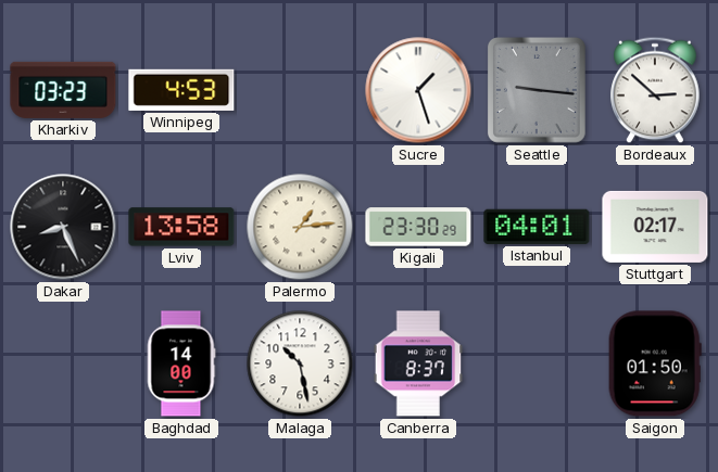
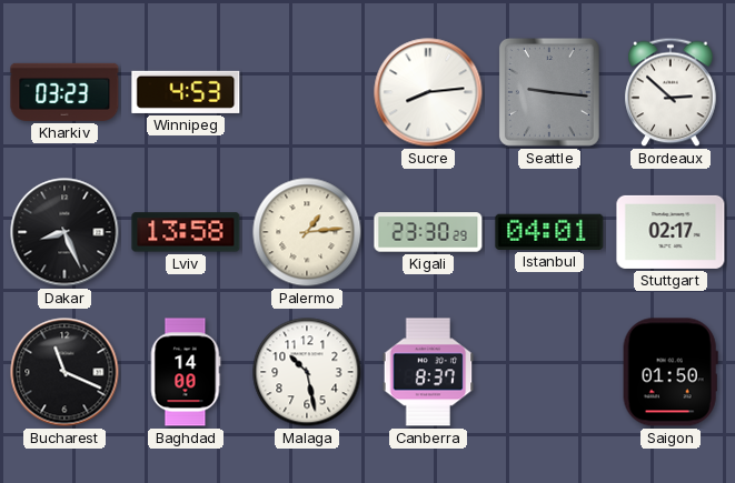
Sucre: 1:27 -> 8:14
Bucharest: none -> 11:19
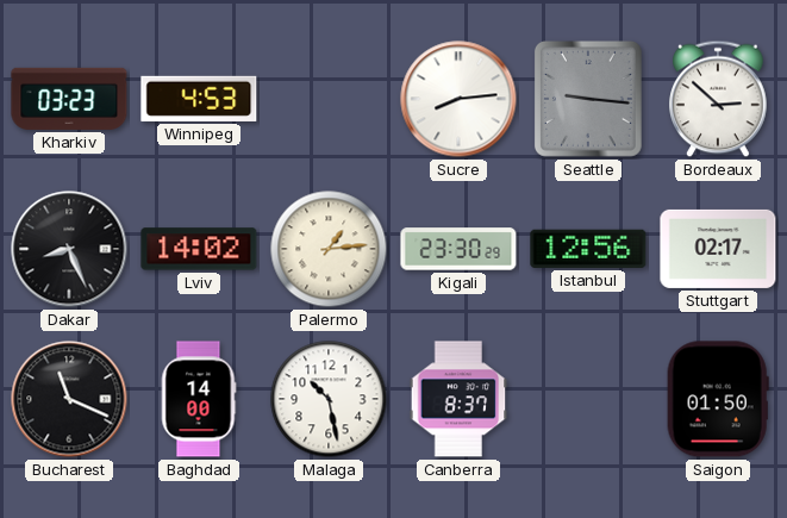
Lviv: 13:58 -> 14:02
Istanbul: 04:01 -> 12:56
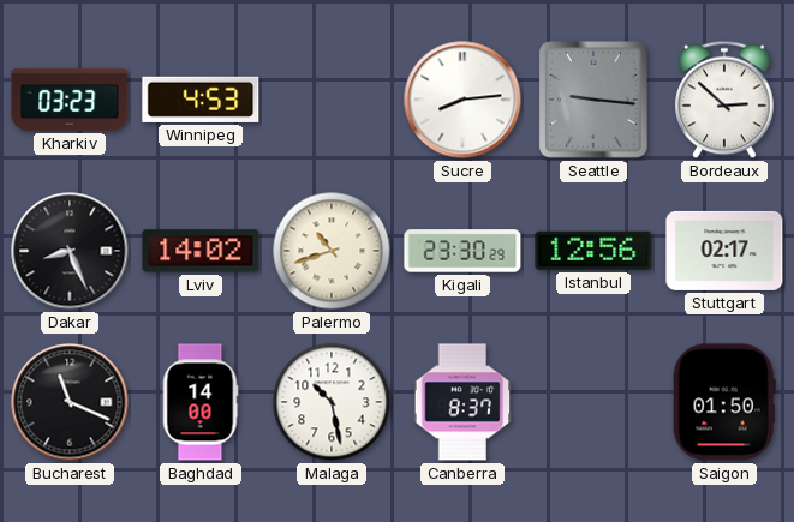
Palermo: 1:14 -> 10:42
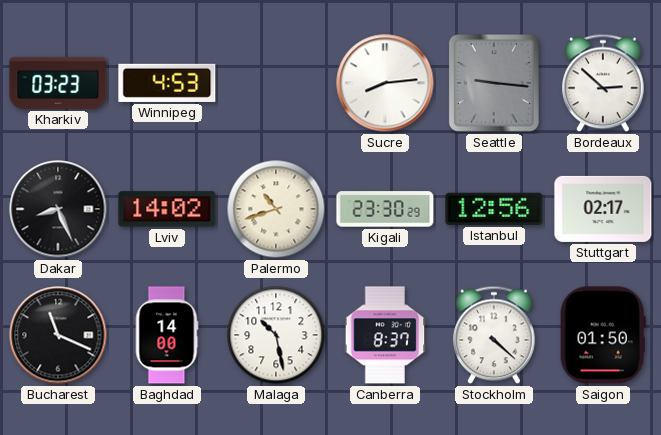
Stockholm: none -> 4:22
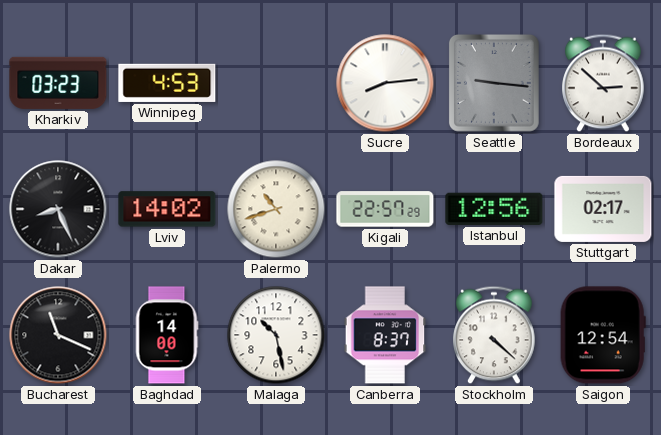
Kigali: 23:30 -> 22:57
Saigon: 01:50 -> 12:54
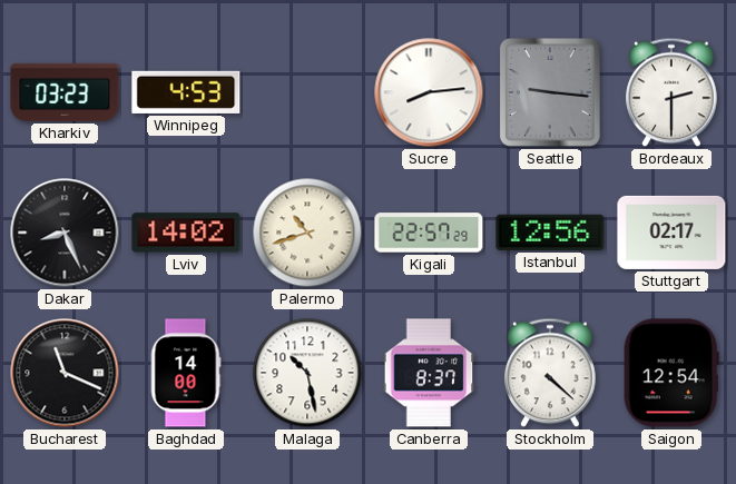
Bordeaux: 2:52 -> 2:30
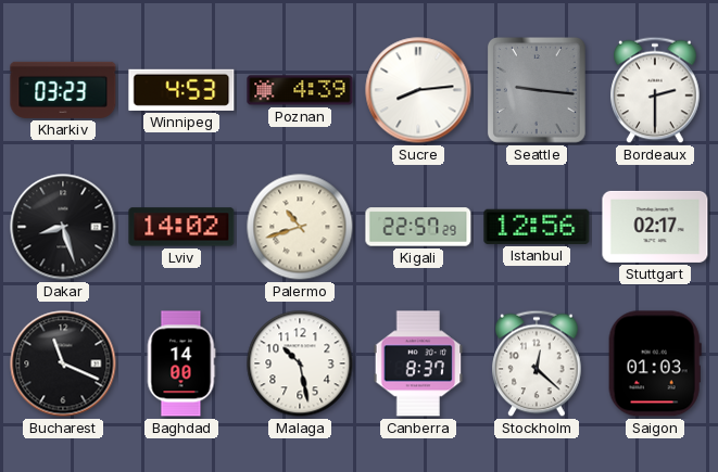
Poznan: none -> 4:39
Dakar: 8:26 -> 8:27
Stockholm: 4:22 -> 12:22
Saigon: 12:54 -> 01:03
